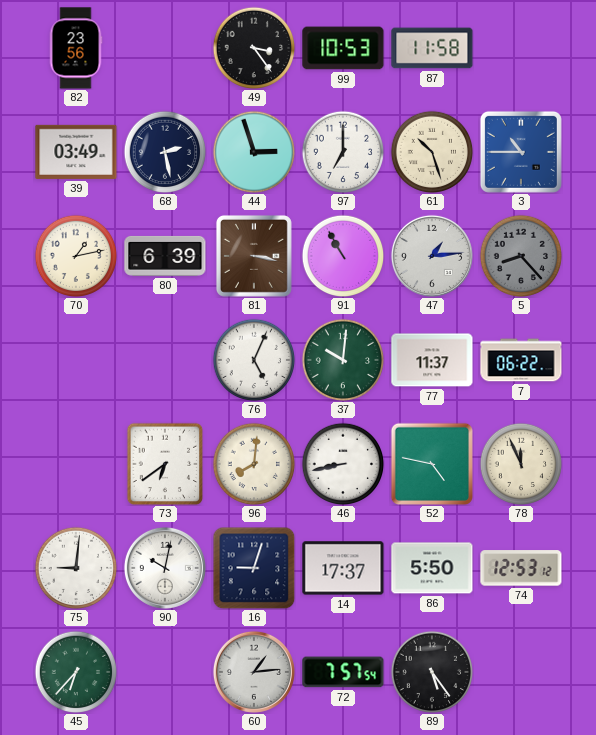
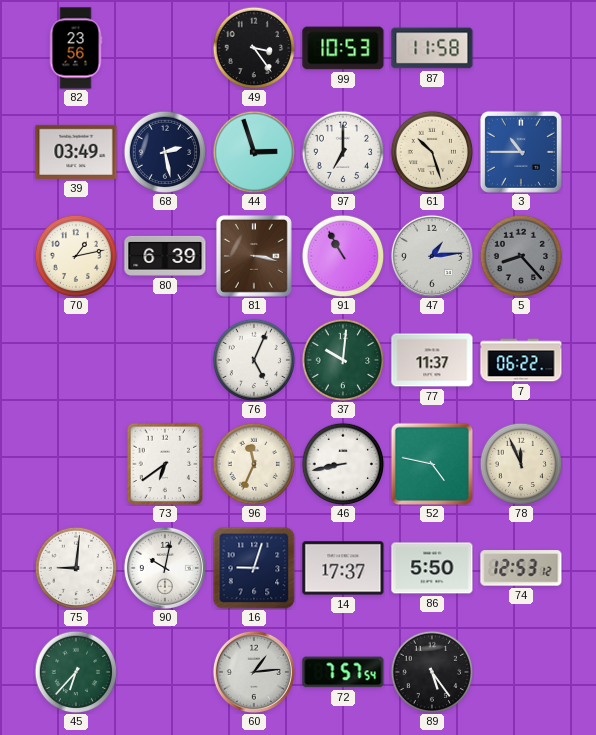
96: 8:01 -> 11:34
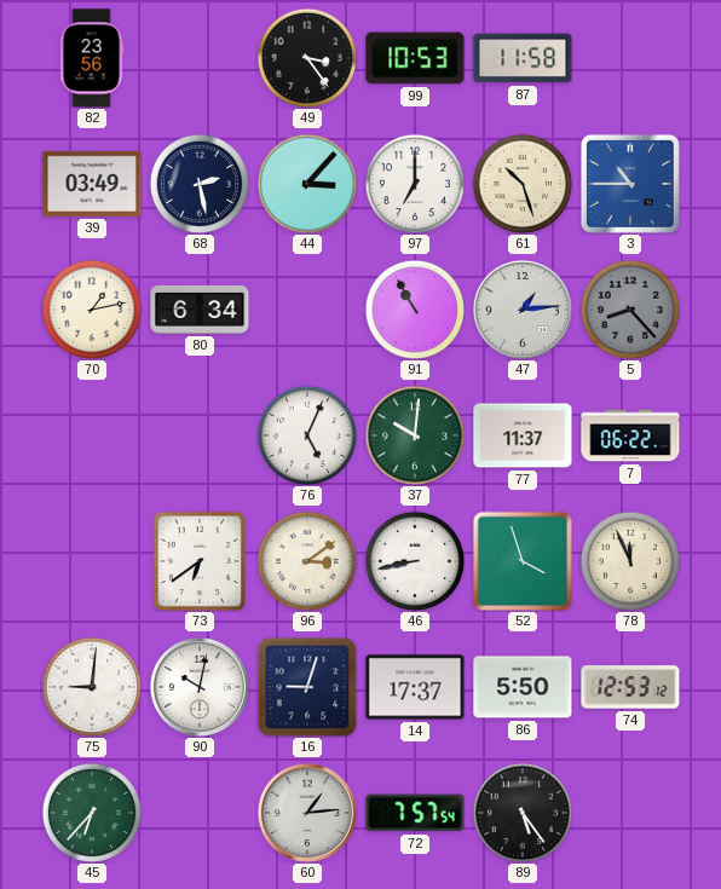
44: 2:57 -> 3:07
80: 6:39 -> 6:34
81: 3:17 -> none
96: 11:34 -> 3:09
52: 4:47 -> 3:57
